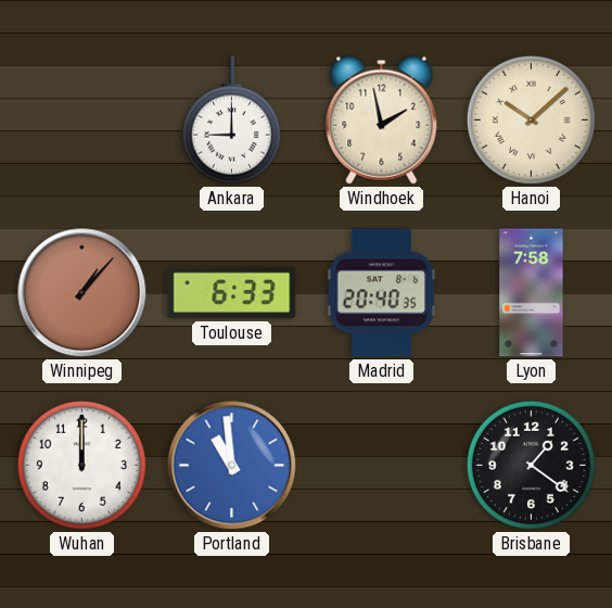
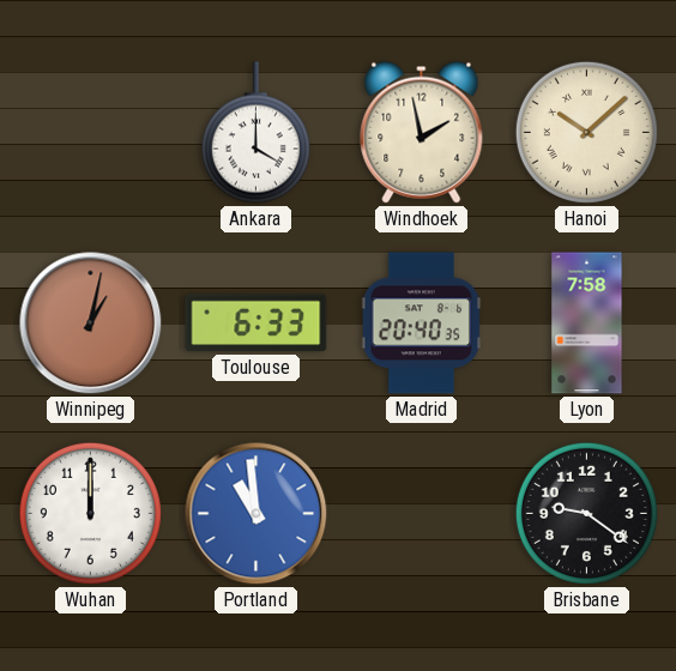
Ankara: 9:00 -> 4:00
Winnipeg: 1:07 -> 1:02
Brisbane: 1:21 -> 9:21
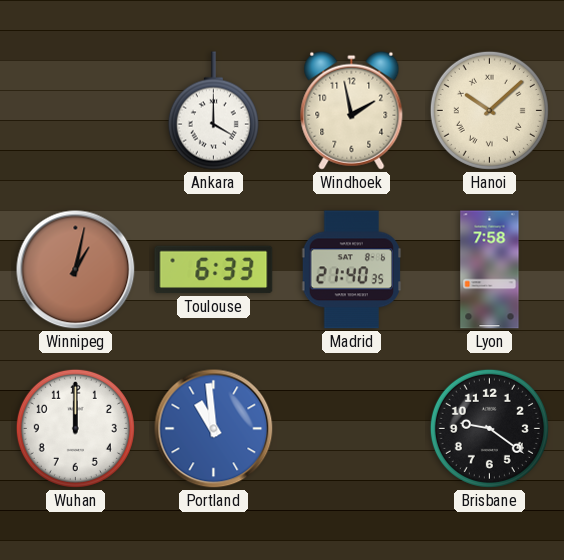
Madrid: 20:40 -> 21:40
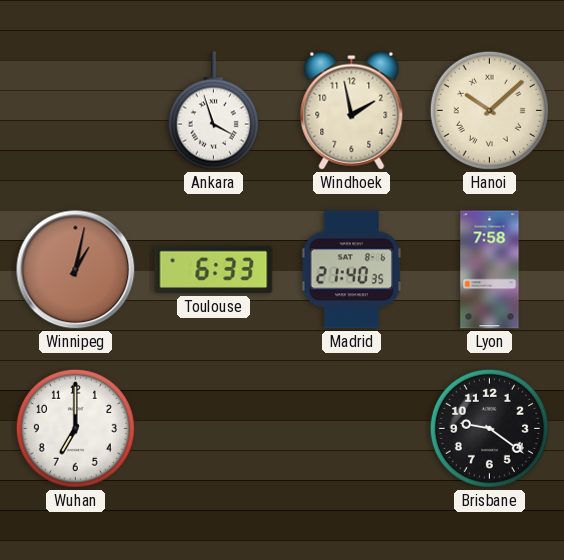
Ankara: 4:00 -> 3:57
Wuhan: 12:00 -> 7:00
Portland: 10:59 -> none
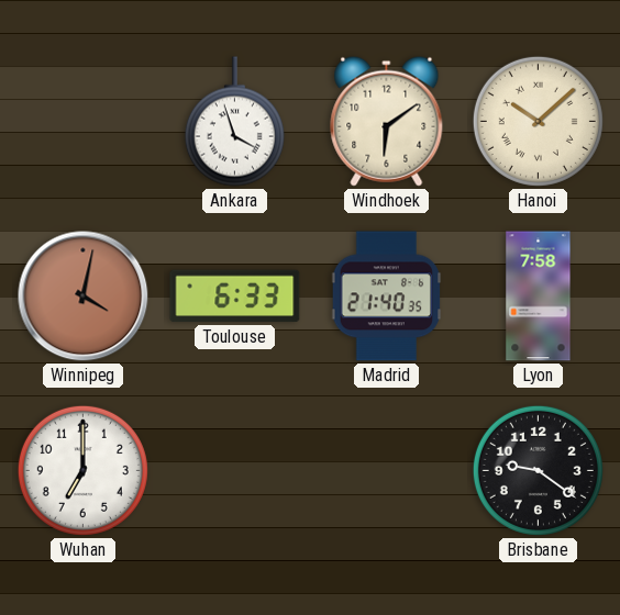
Windhoek: 1:58 -> 6:09
Winnipeg: 1:02 -> 4:02
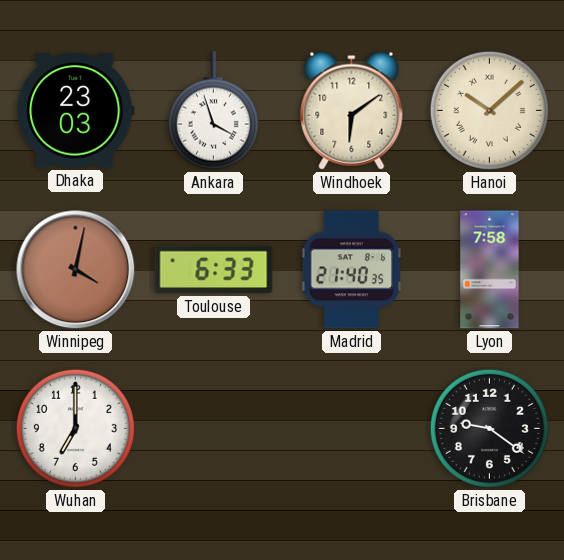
Dhaka: none -> 23:03
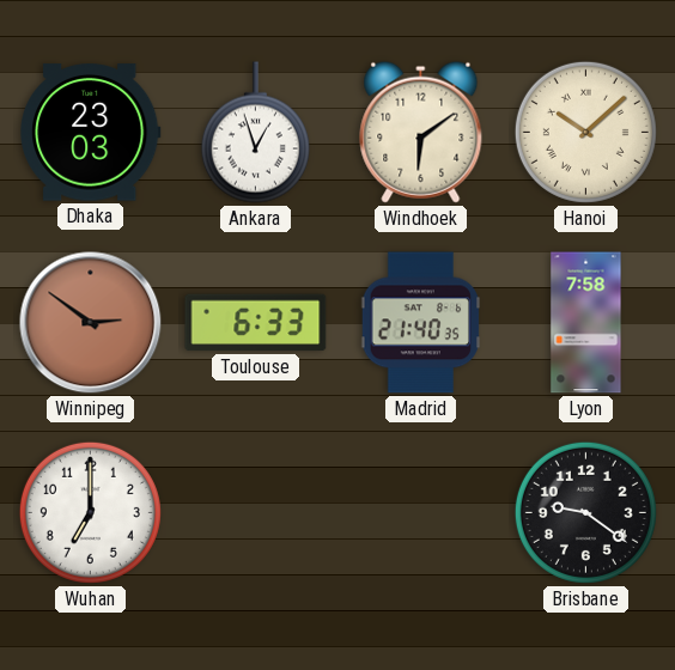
Ankara: 3:57 -> 12:57
Winnipeg: 4:02 -> 2:51
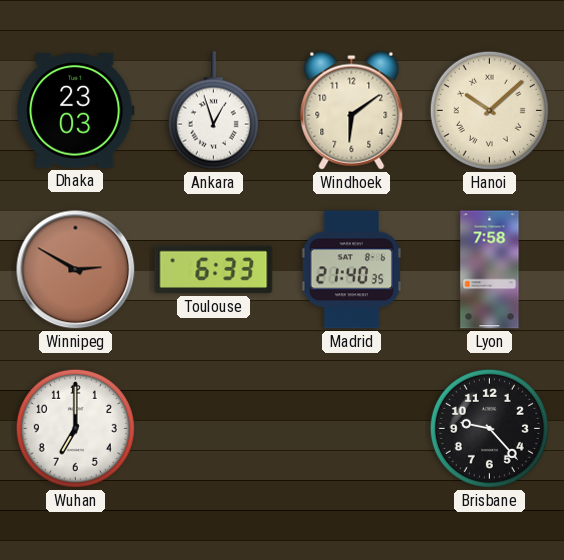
Winnipeg: 2:51 -> 2:50
Brisbane: 9:21 -> 9:23
